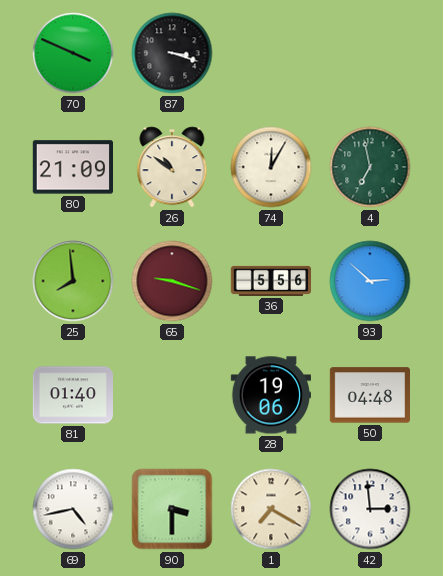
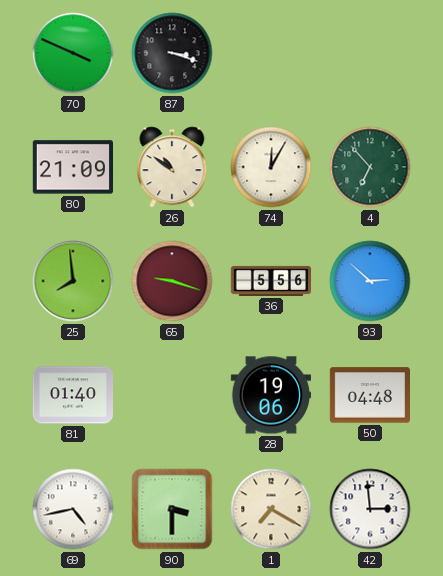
4: 6:58 -> 6:53
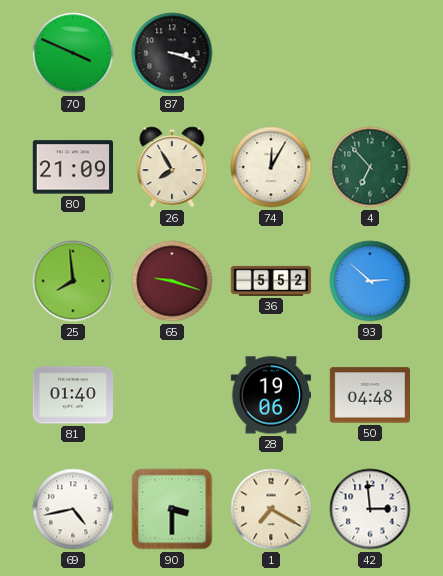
26: 10:51 -> 7:55
36: 5:56 -> 5:52
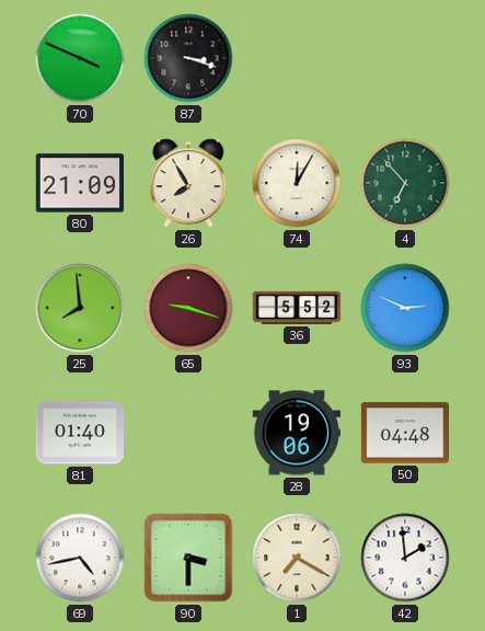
93: 2:52 -> 2:49
42: 2:59 -> 1:59
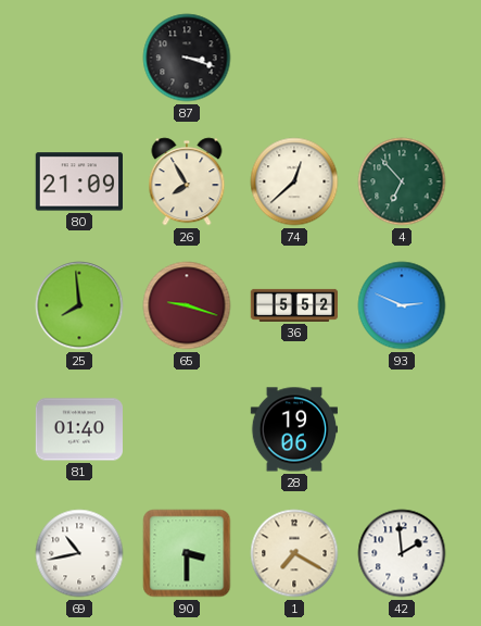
70: 3:49 -> none
74: 12:05 -> 12:38
50: 04:48 -> none
69: 4:43 -> 10:43
